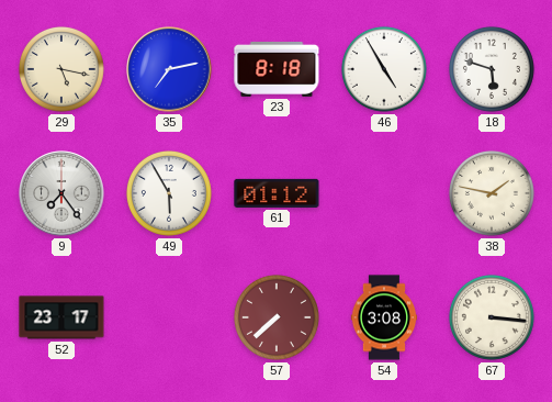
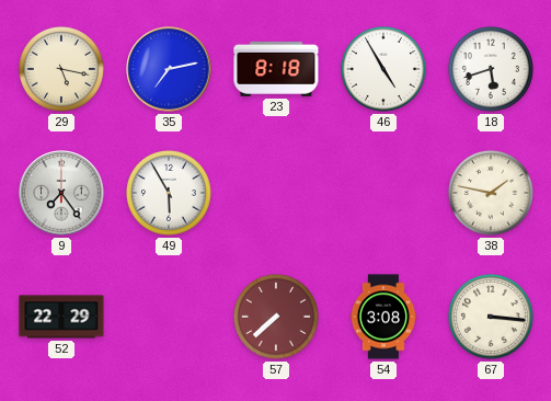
18: 5:48 -> 5:42
61: 01:12 -> none
52: 23:17 -> 22:29
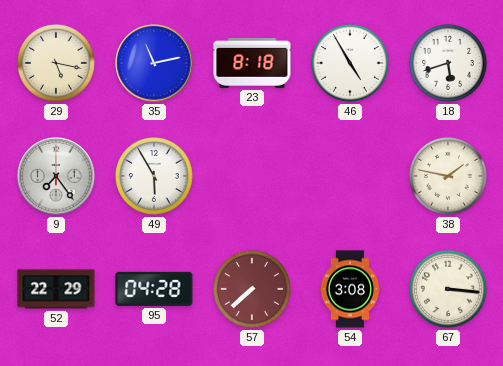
35: 7:13 -> 11:13
95: none -> 04:28
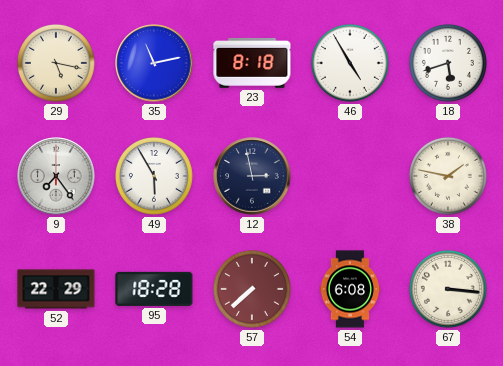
12: none -> 2:58
95: 04:28 -> 18:28
54: 3:08 -> 6:08
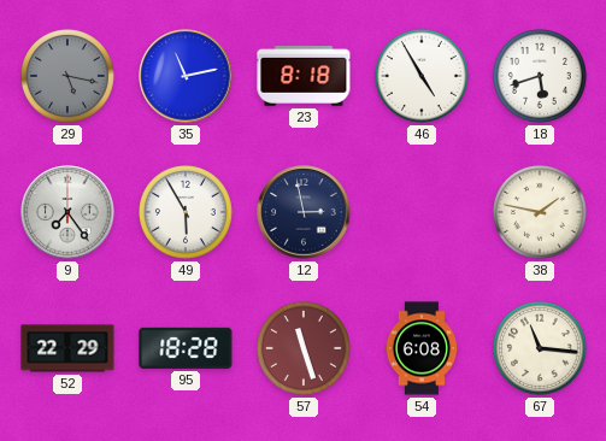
29 dial: cream -> grey
57: 7:38 -> 11:27
67: 3:16 -> 11:16
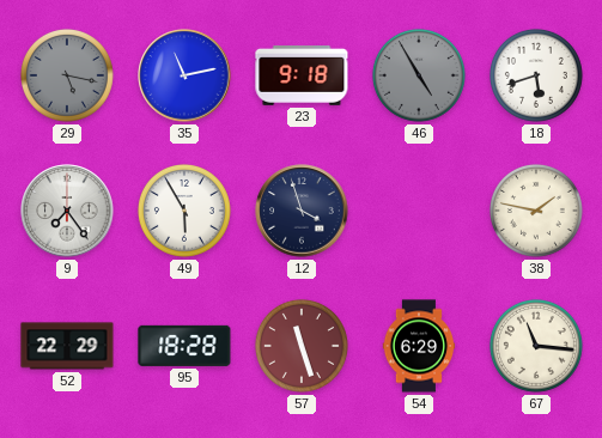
23: 8:18 -> 9:18
46 dial: white -> grey
12: 2:58 -> 3:57
54: 6:08 -> 6:29
